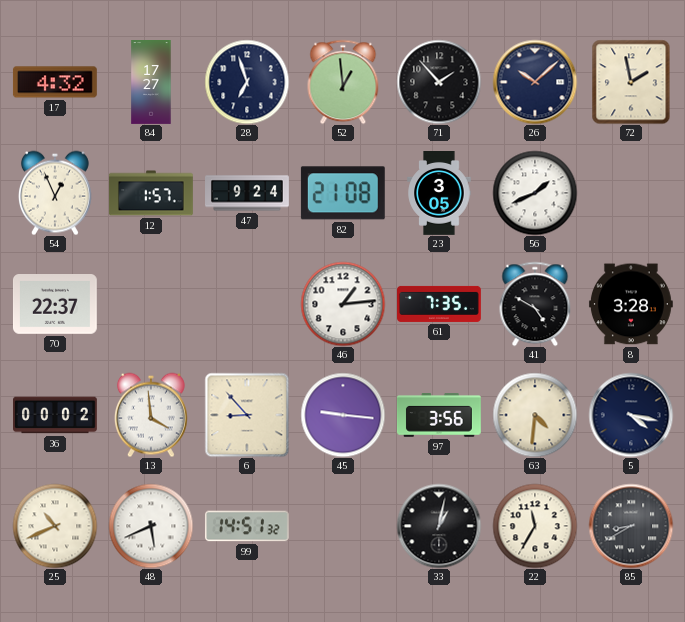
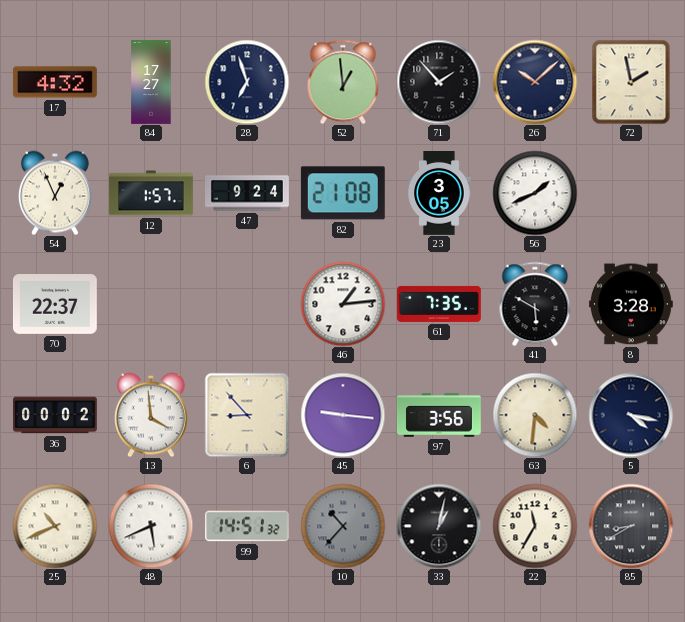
41: 4:50 -> 5:50
10: none -> 10:37
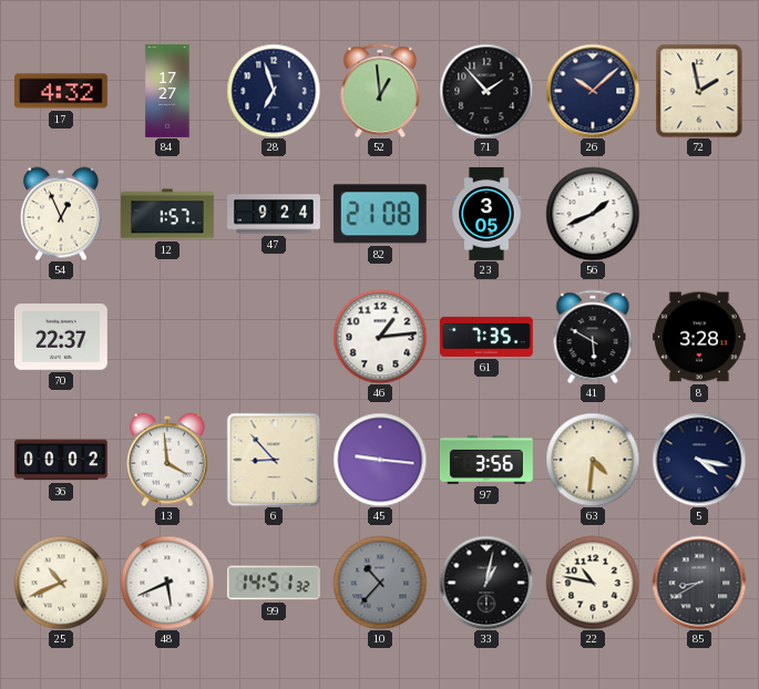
22: 11:35 -> 10:47
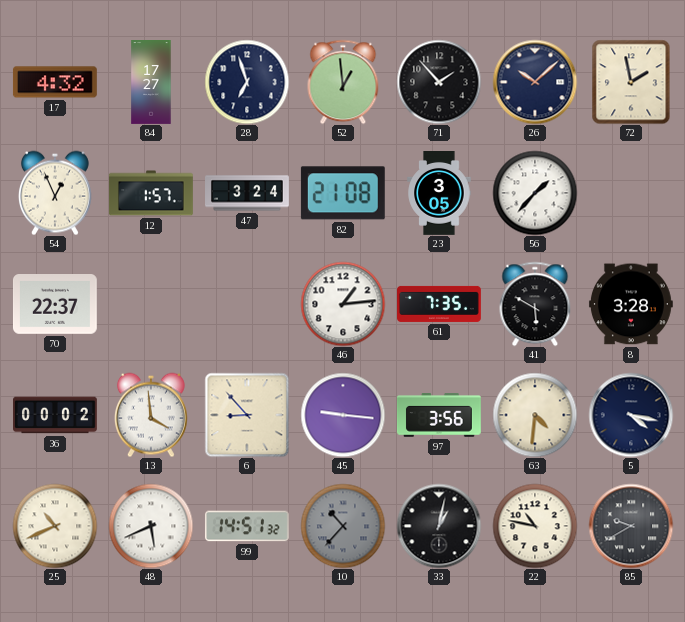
47: 9:24 -> 3:24
56: 1:41 -> 1:37
85: 8:40 -> 9:40
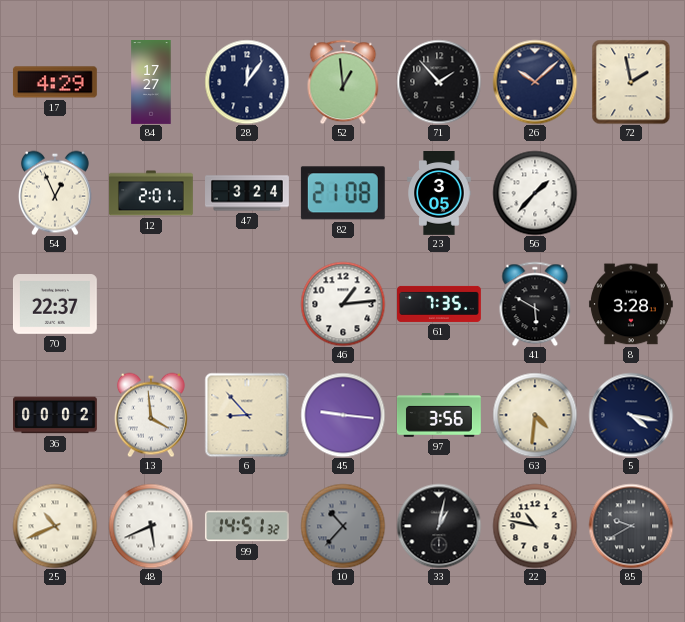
17: 4:32 -> 4:29
28: 6:57 -> 12:06
12: 1:57 -> 2:01
